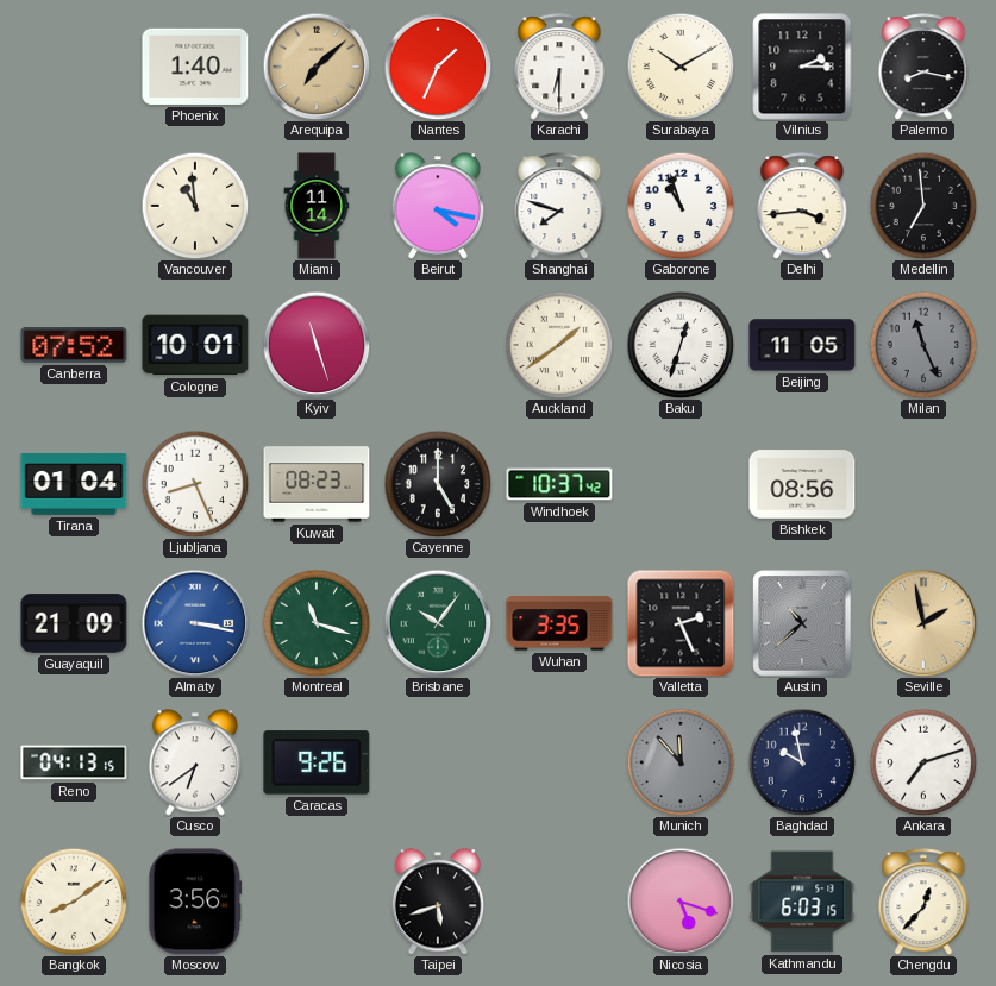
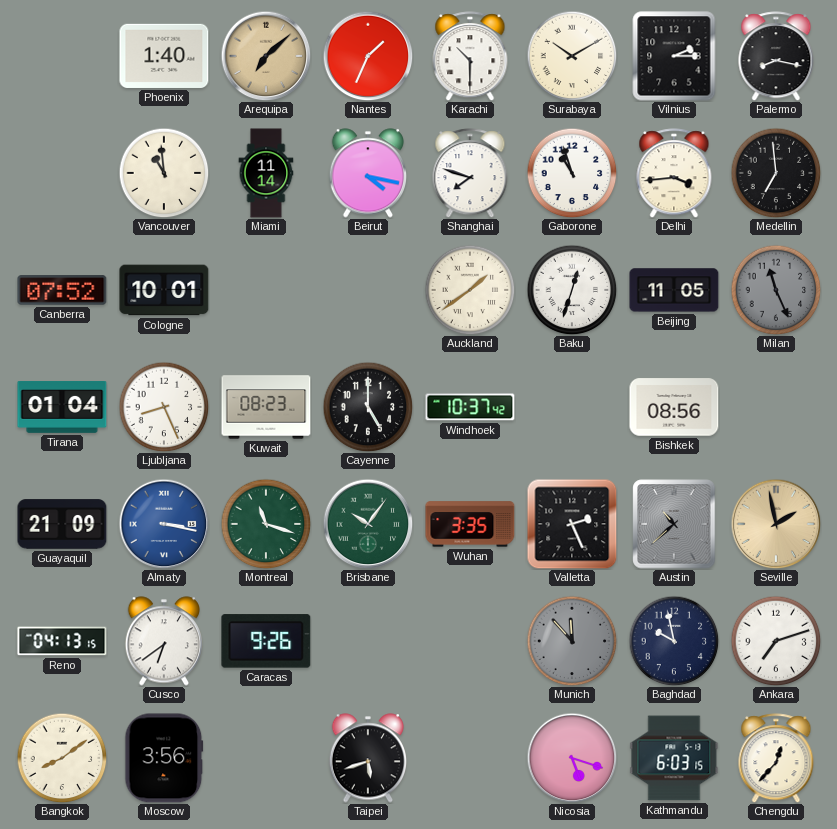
Karachi: 6:30 -> 10:30
Kyiv: 11:27 -> none
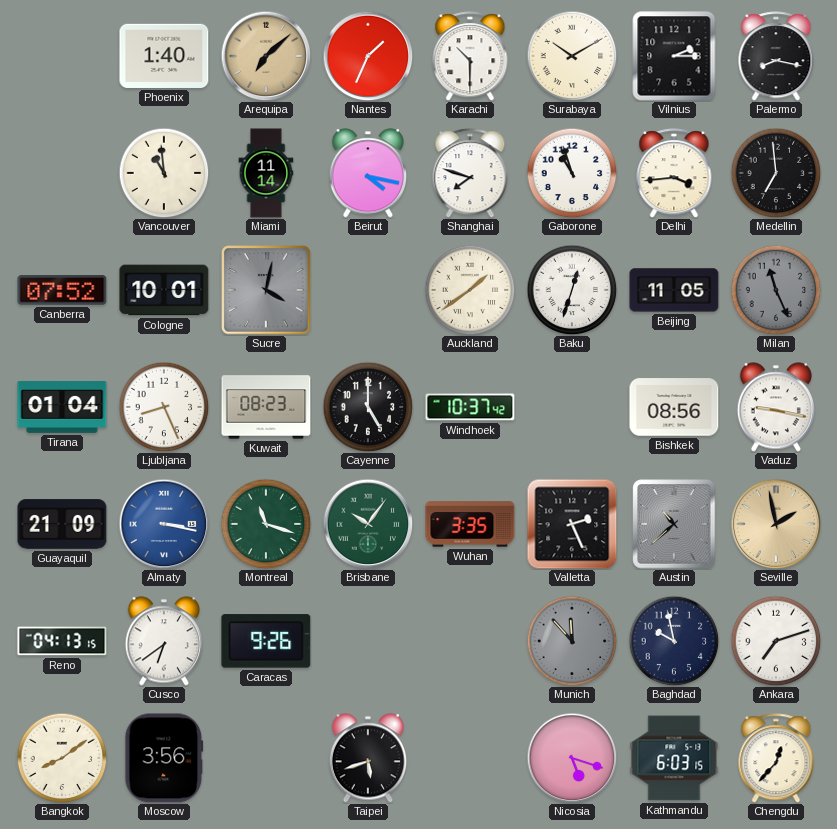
Sucre: none -> 4:02
Vaduz: none -> 9:17
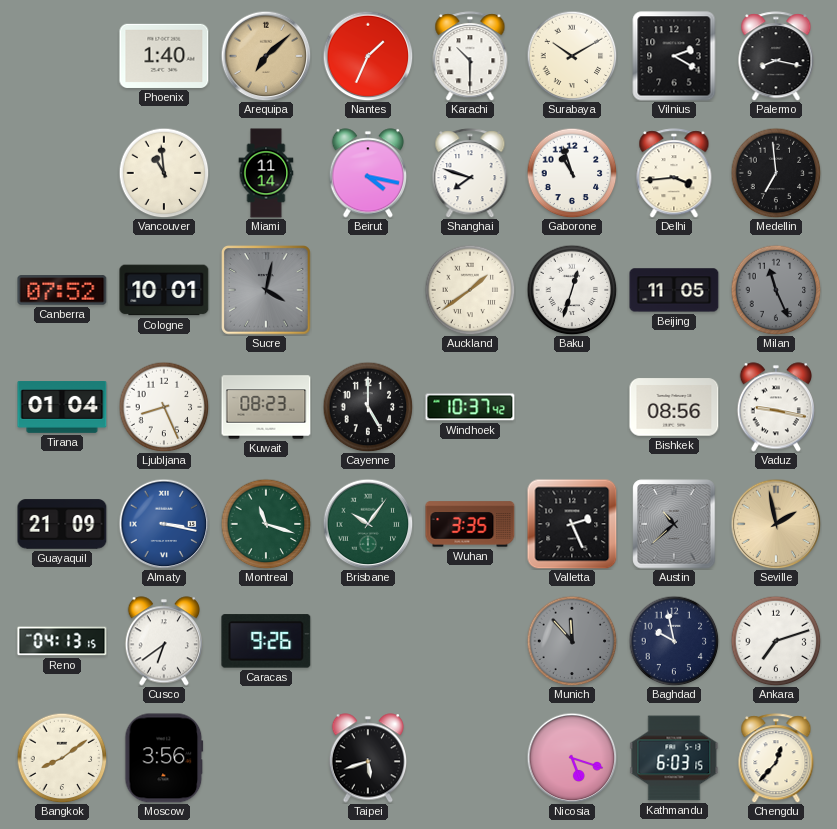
Vilnius: 2:15 -> 2:20
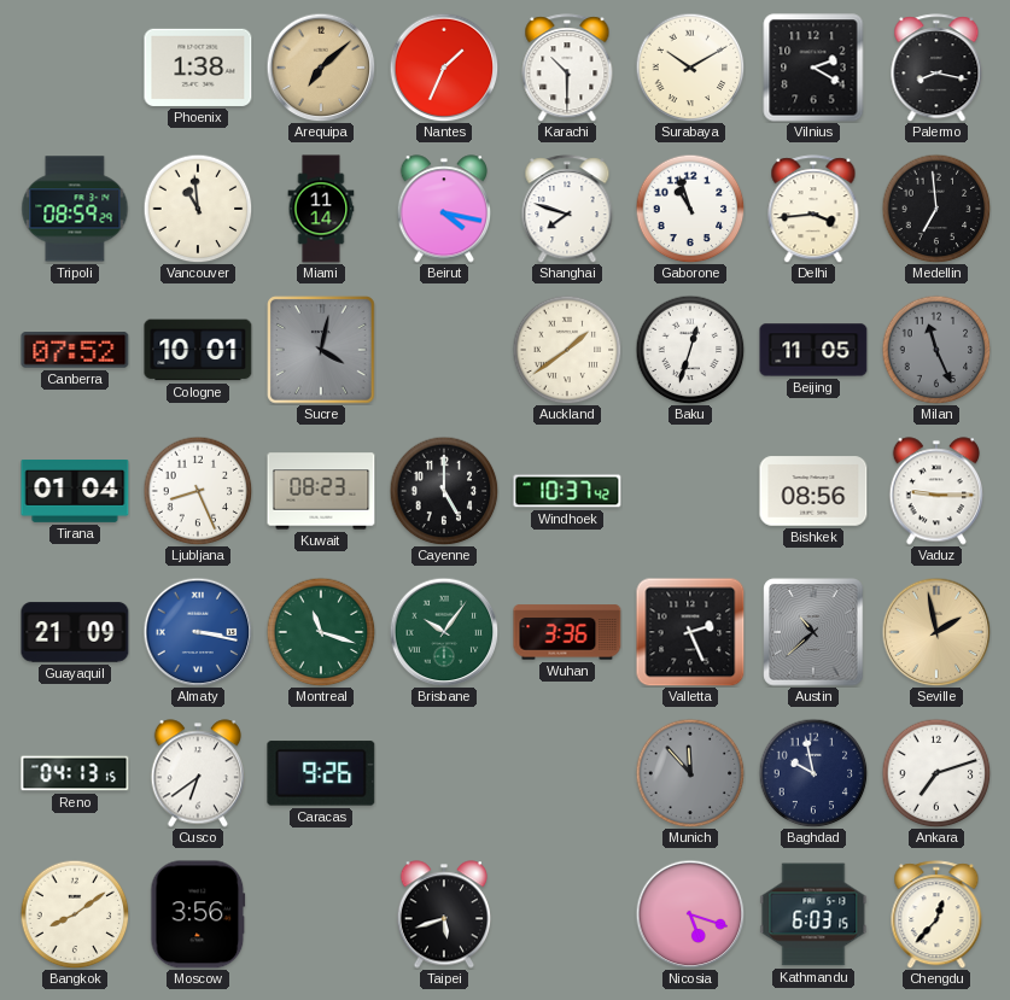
Phoenix: 1:40 -> 1:38
Tripoli: none -> 08:59
Vaduz: 9:17 -> 9:15
Wuhan: 3:35 -> 3:36
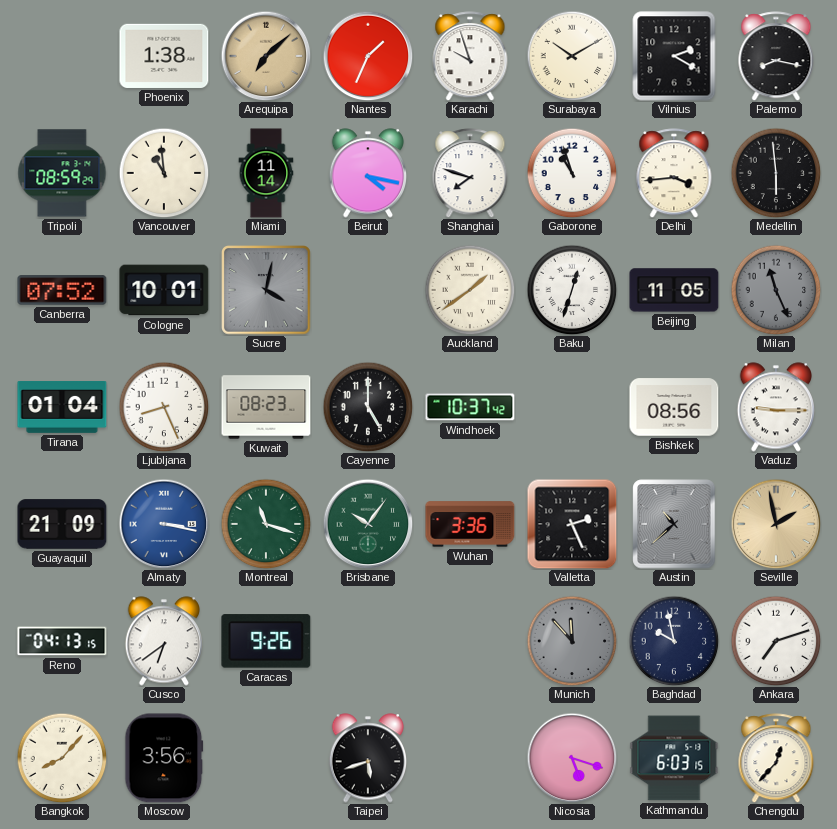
Karachi: 10:30 -> 9:57
Medellin: 6:59 -> 5:59
Bangkok: 8:09 -> 8:07
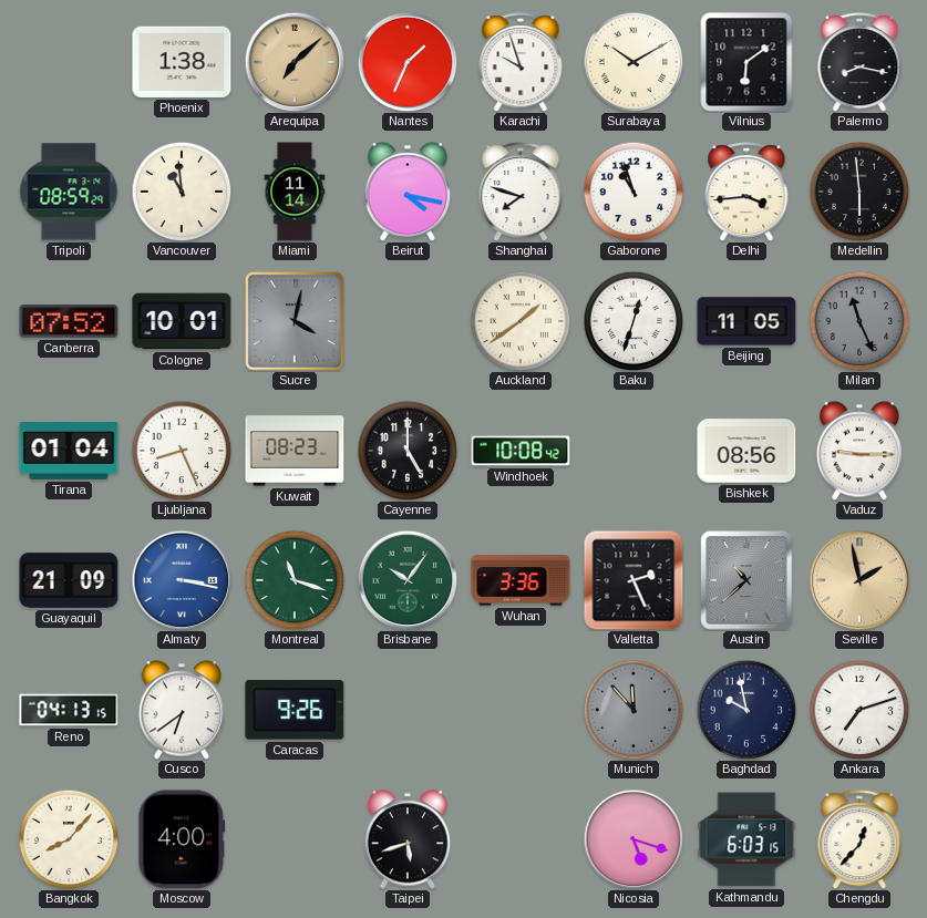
Vilnius: 2:20 -> 6:09
Windhoek: 10:37 -> 10:08
Moscow: 3:56 -> 4:00
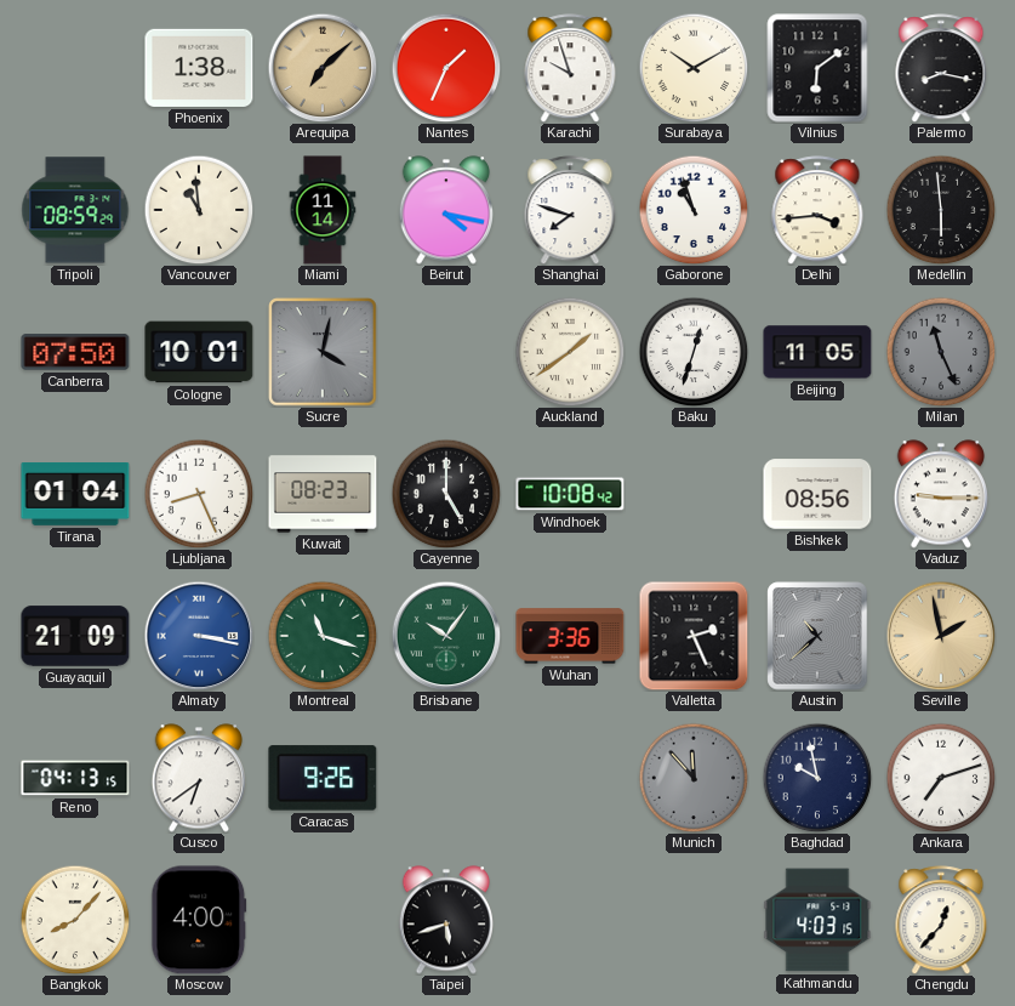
Canberra: 07:52 -> 07:50
Nicosia: 5:18 -> none
Kathmandu: 6:03 -> 4:03
